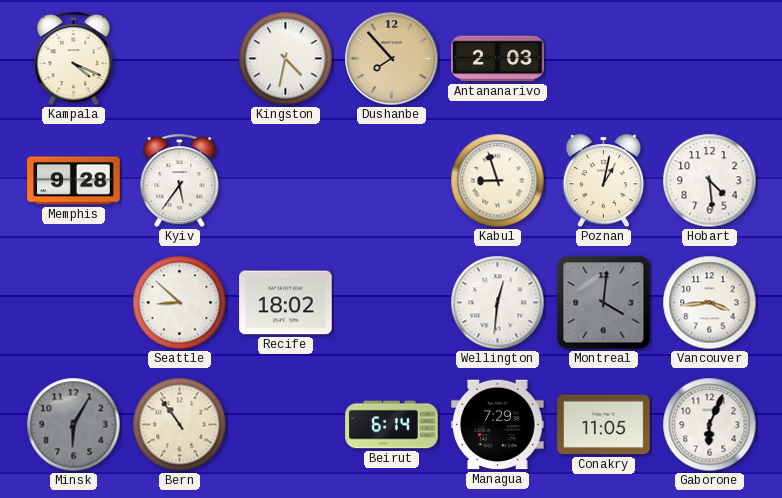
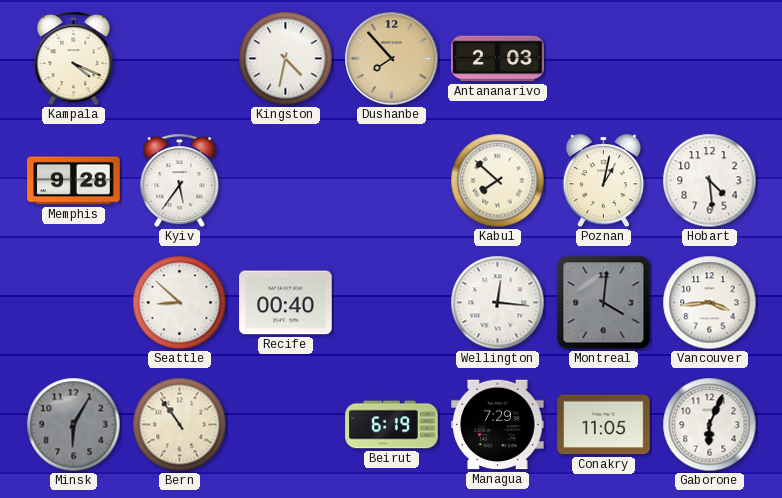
Kabul: 8:57 -> 7:52
Recife: 18:02 -> 00:40
Wellington: 12:31 -> 12:16
Beirut: 6:14 -> 6:19
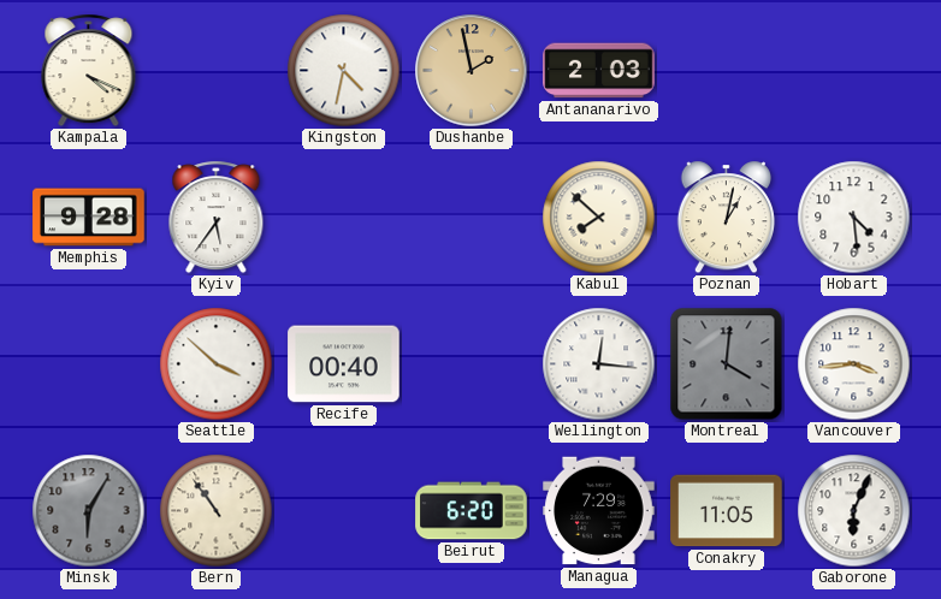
Dushanbe: 7:53 -> 1:58
Seattle: 8:52 -> 3:52
Beirut: 6:19 -> 6:20
